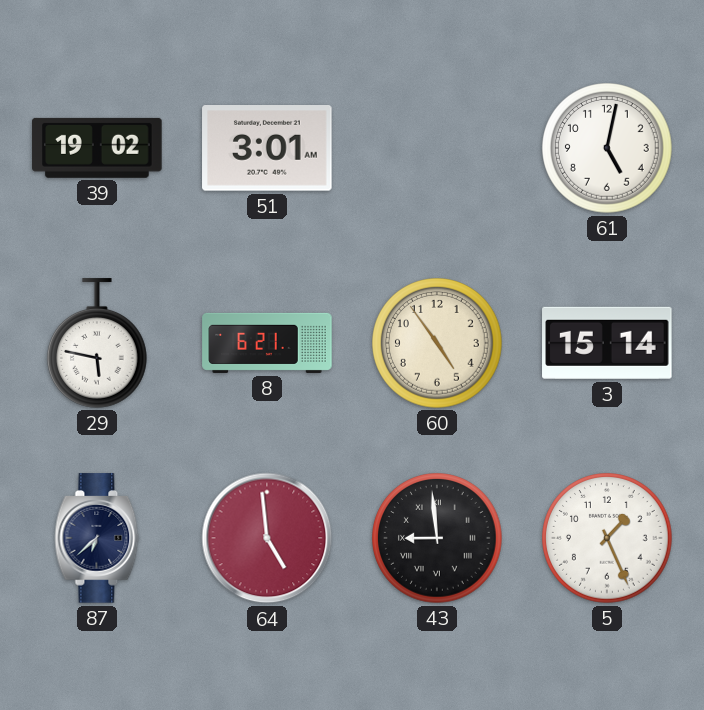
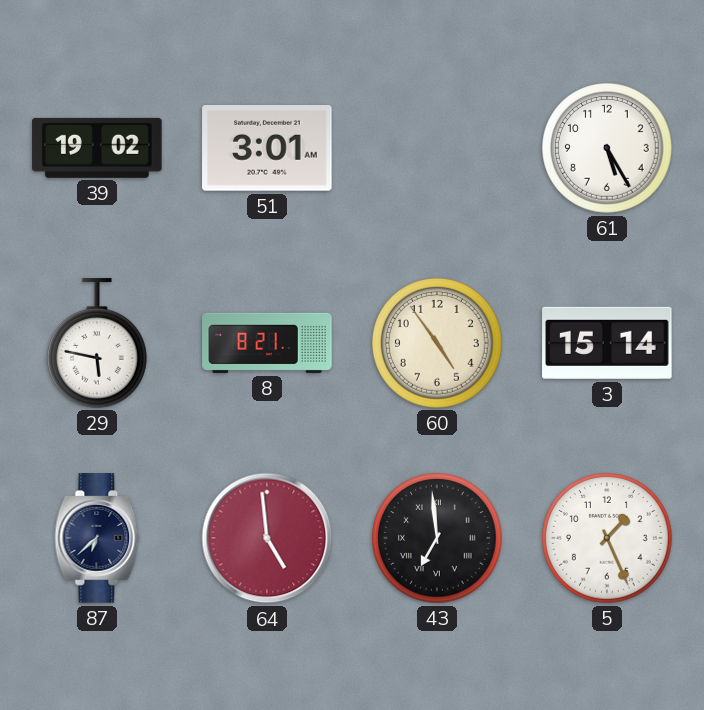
61: 5:02 -> 5:25
8: 6:21 -> 8:21
43: 8:59 -> 6:59
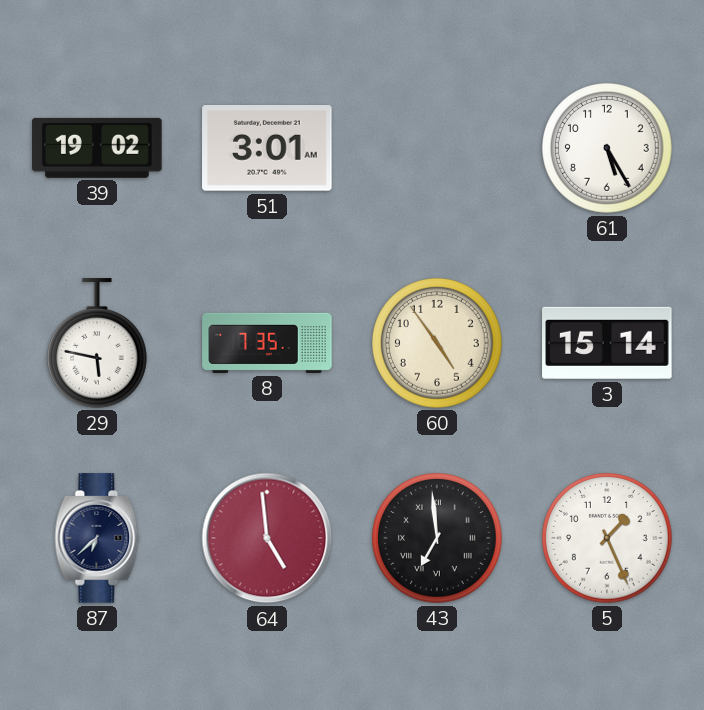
8: 8:21 -> 7:35
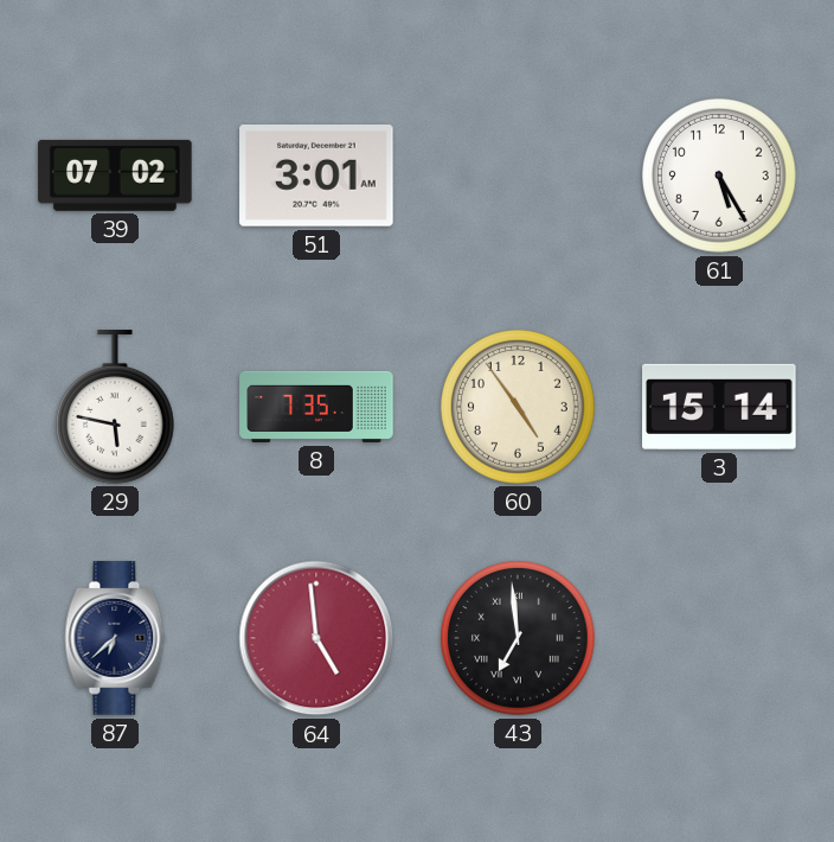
39: 19:02 -> 07:02
5: 1:26 -> none
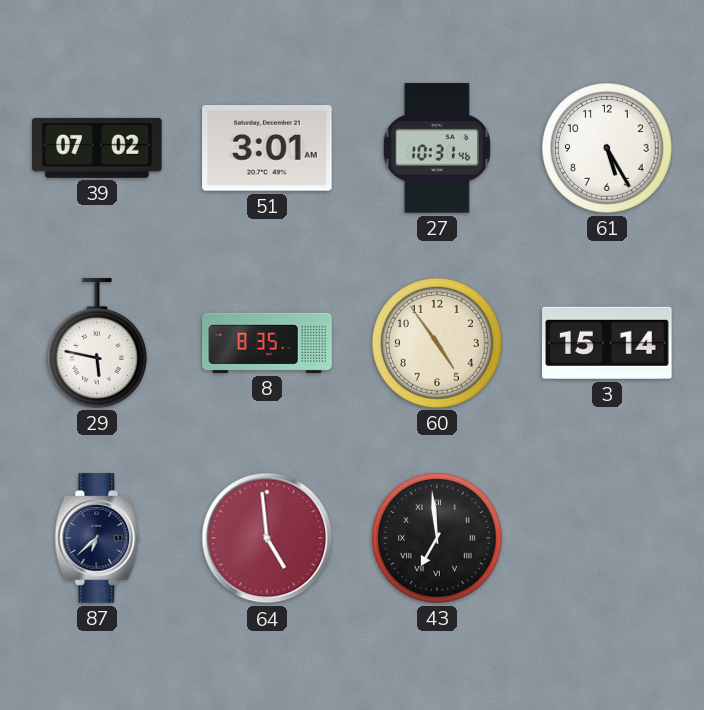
27: none -> 10:31
8: 7:35 -> 8:35
